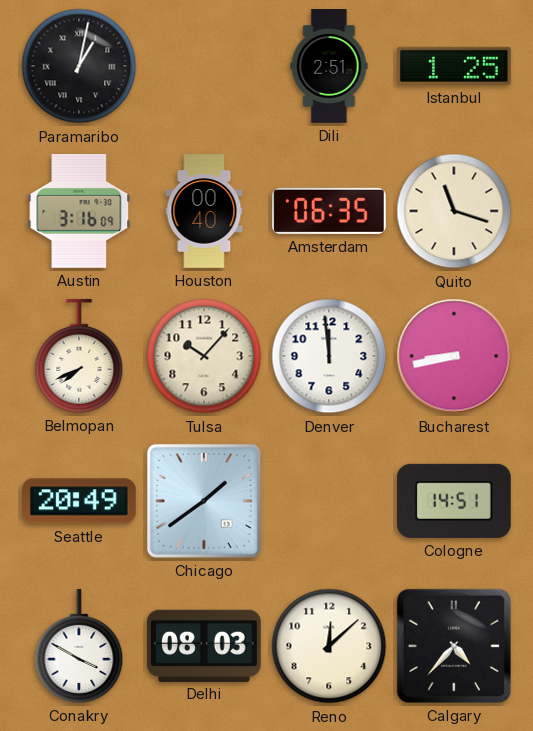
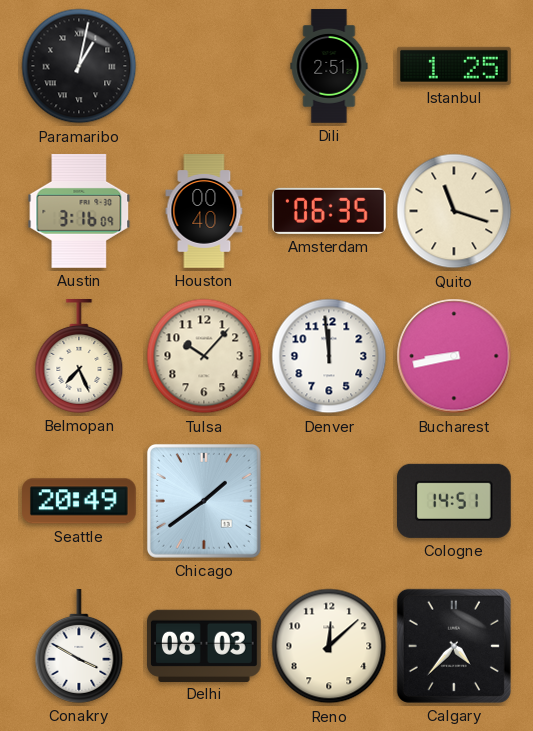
Belmopan: 7:41 -> 7:26
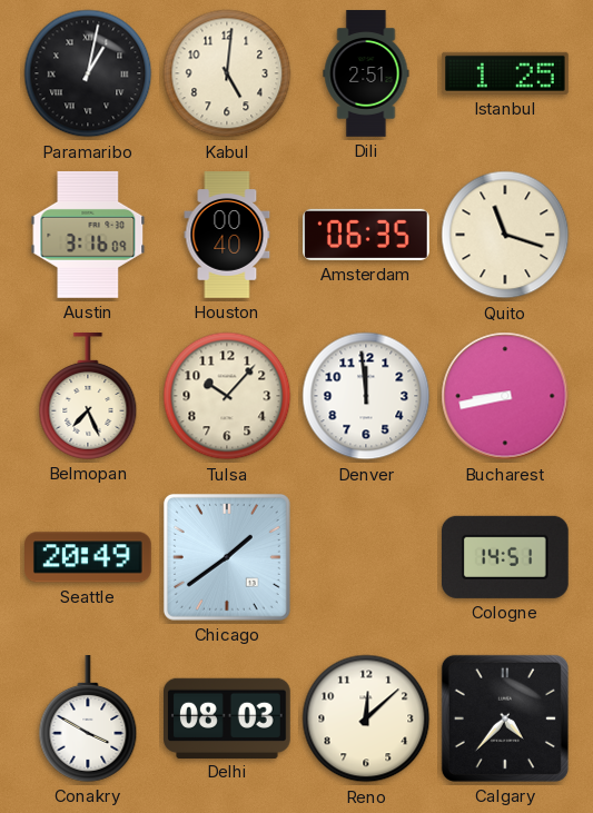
Kabul: none -> 5:01
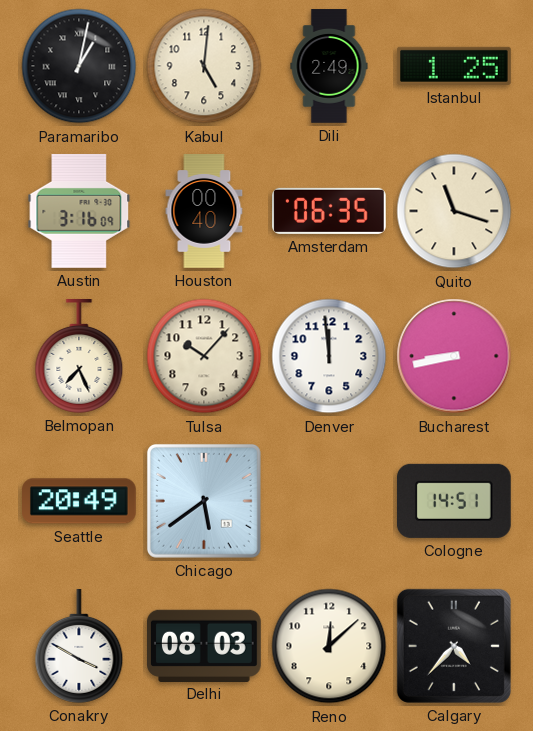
Dili: 2:51 -> 2:49
Chicago: 1:39 -> 5:39
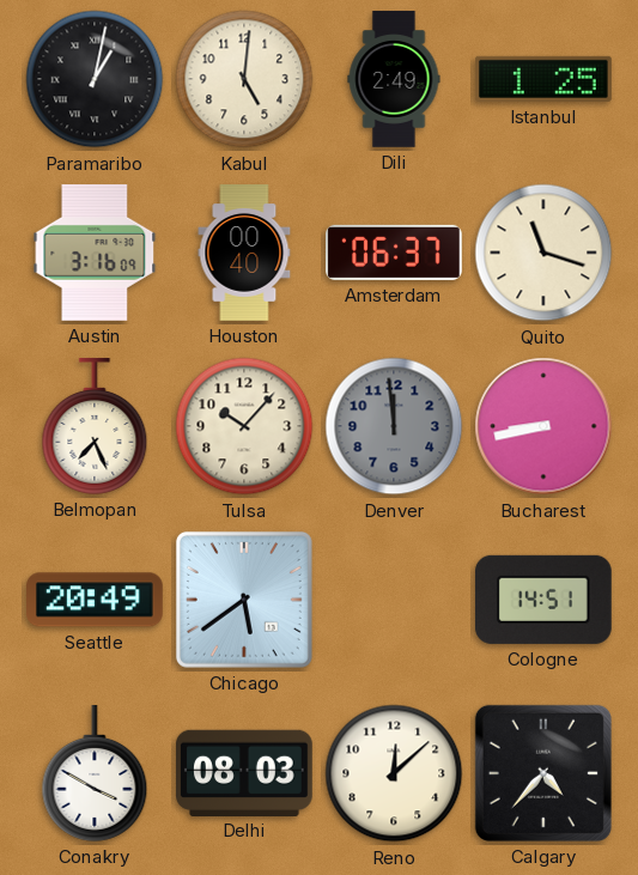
Amsterdam: 06:35 -> 06:37
Denver dial: white -> grey
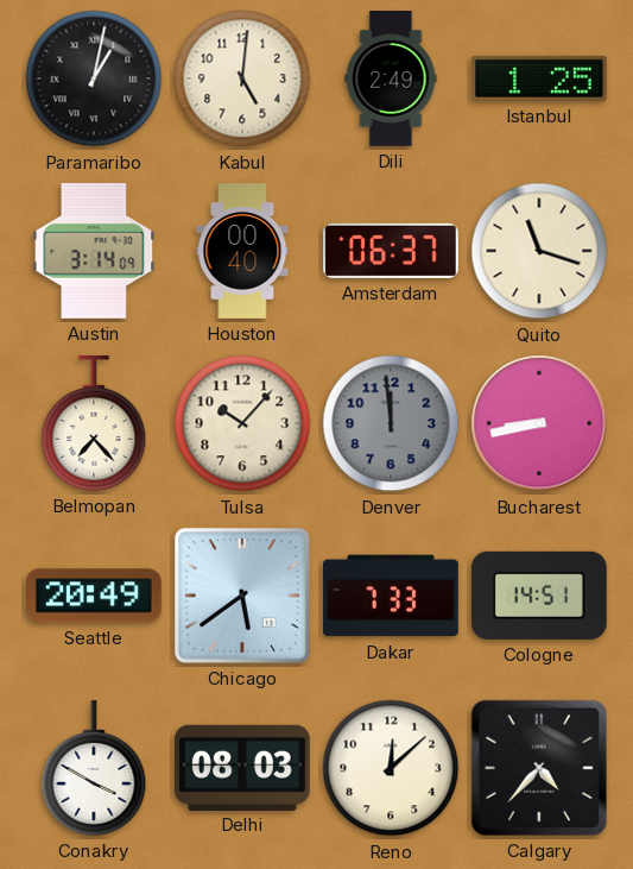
Austin: 3:16 -> 3:14
Belmopan: 7:26 -> 7:23
Dakar: none -> 7:33
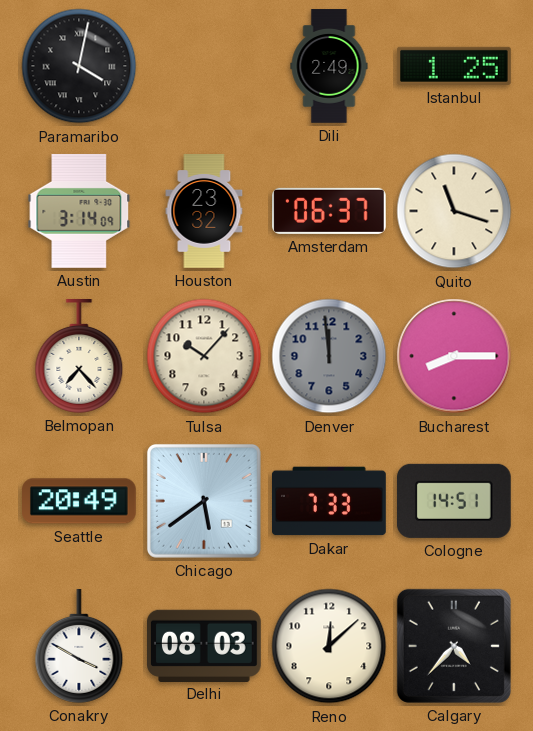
Paramaribo: 1:02 -> 4:02
Kabul: 5:01 -> none
Houston: 00:40 -> 23:32
Bucharest: 8:43 -> 8:15
